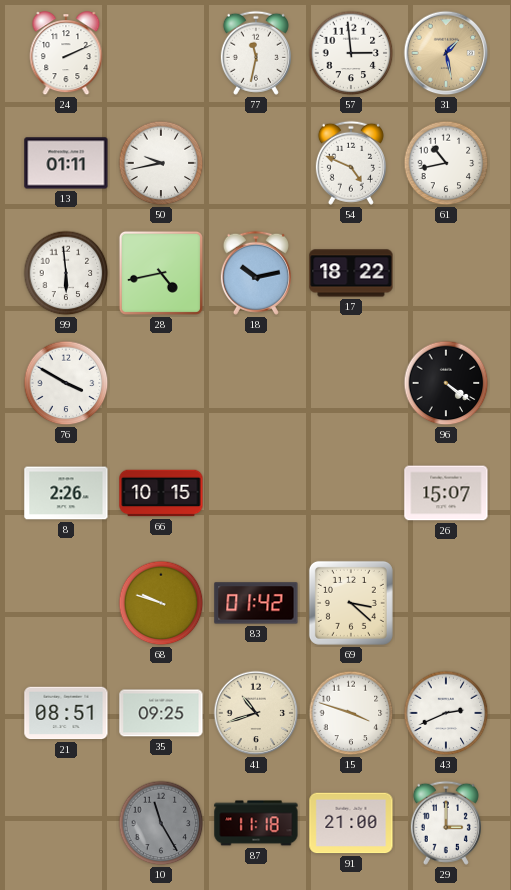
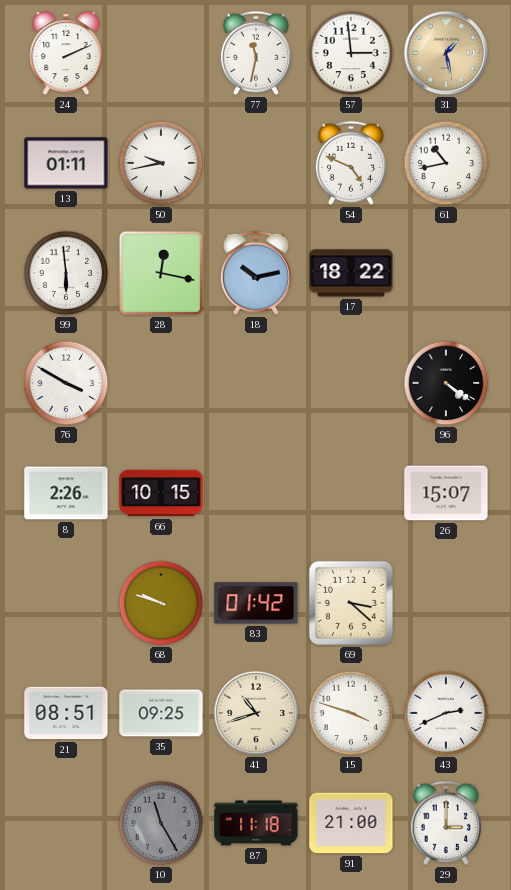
28: 4:43 -> 12:17
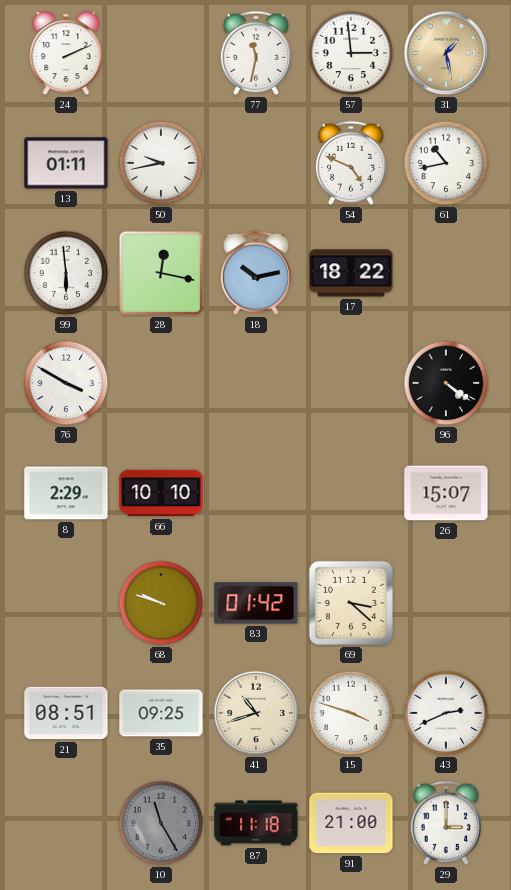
8: 2:26 -> 2:29
66: 10:15 -> 10:10
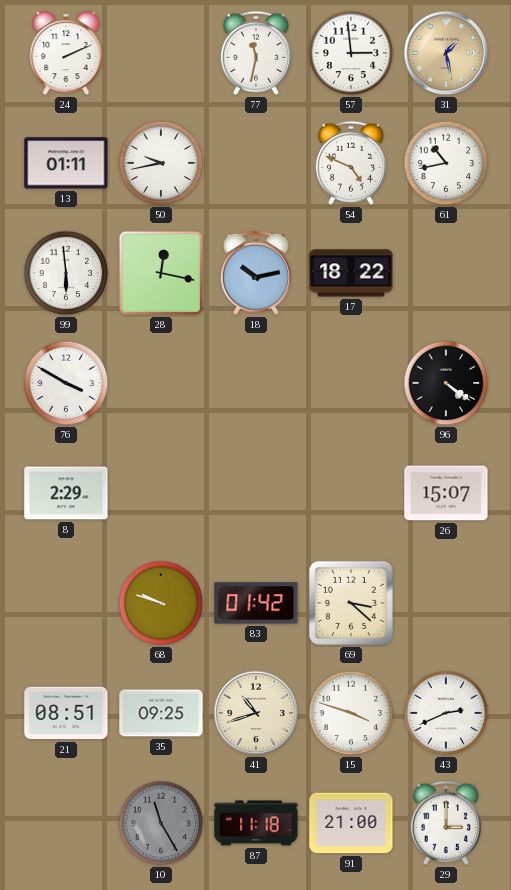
66: 10:10 -> none
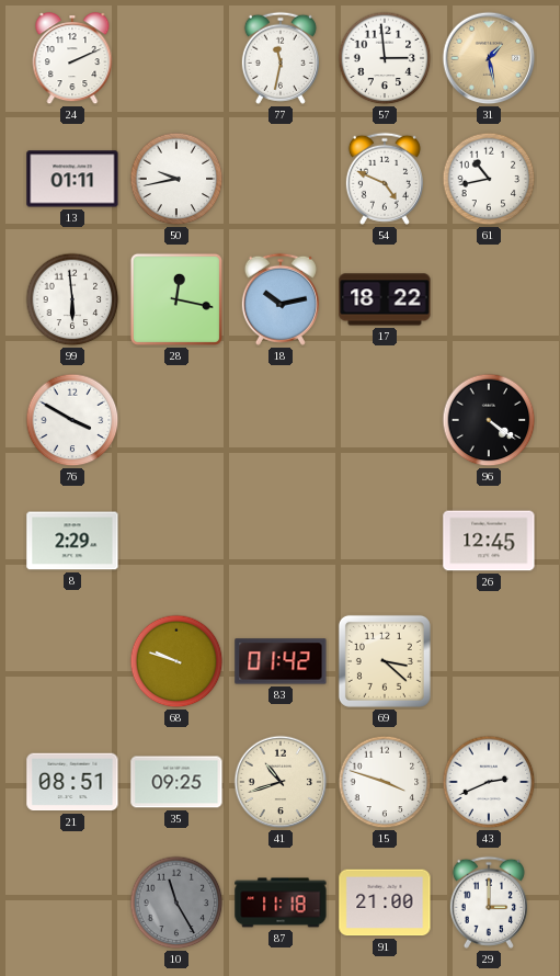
26: 15:07 -> 12:45
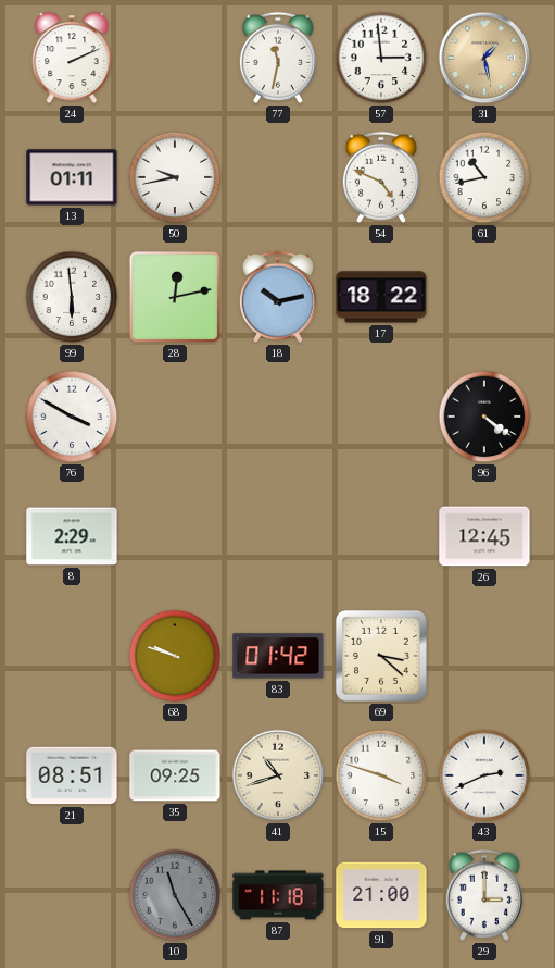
28: 12:17 -> 12:13
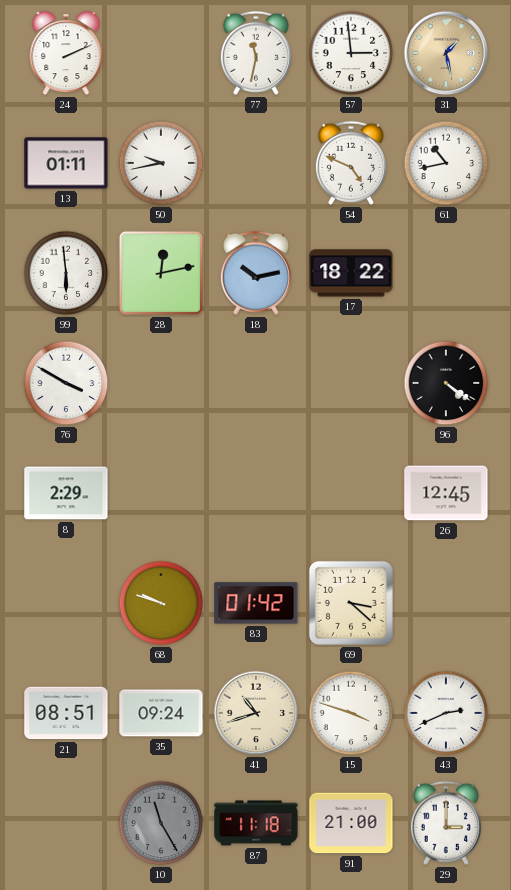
35: 09:25 -> 09:24
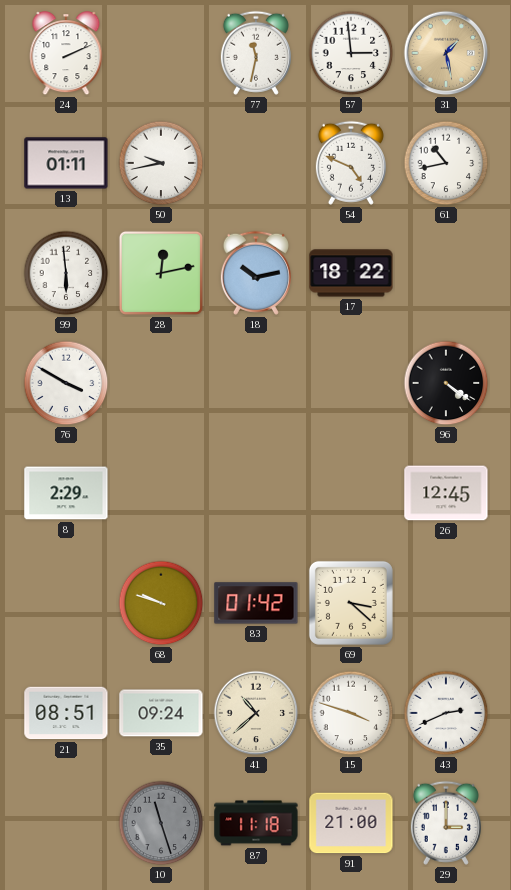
41: 10:42 -> 10:38
10: 11:25 -> 11:27
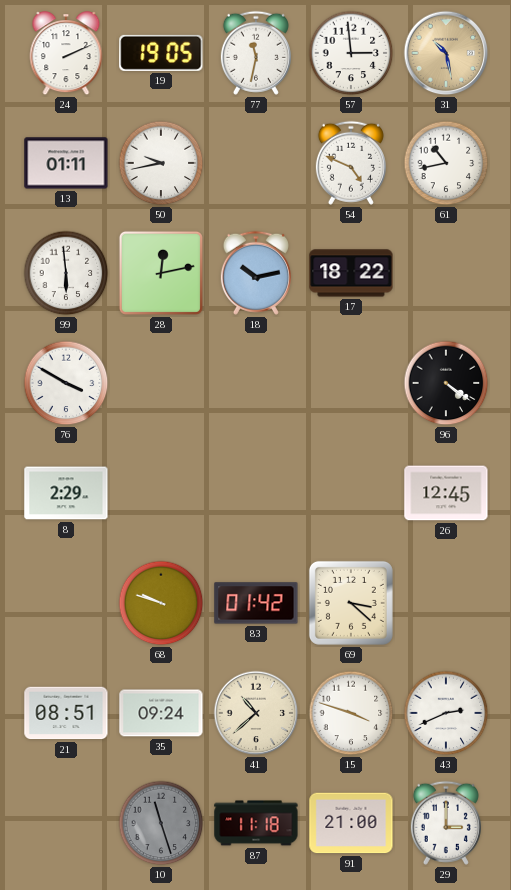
19: none -> 19:05
31: 1:28 -> 10:28
